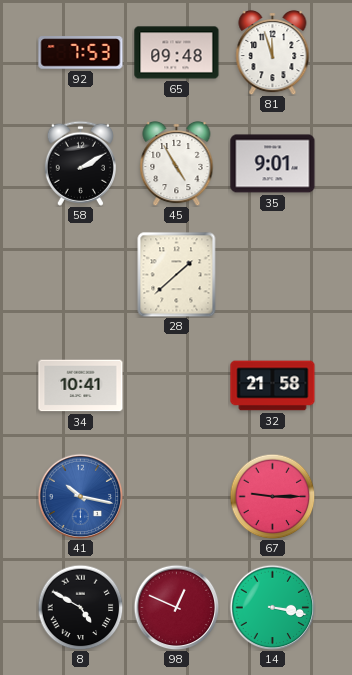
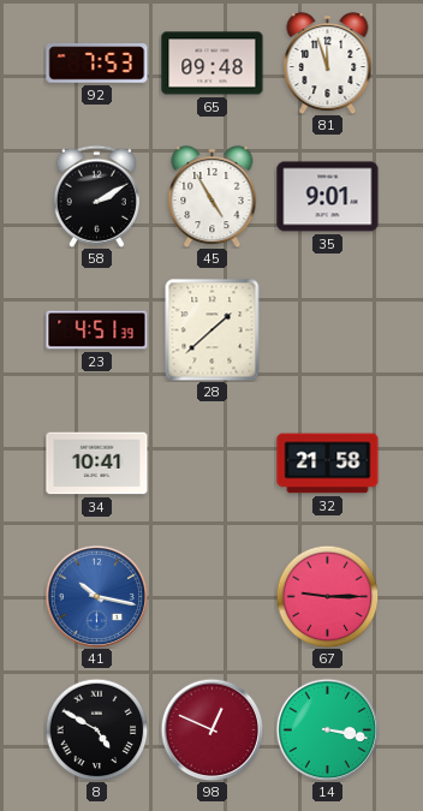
23: none -> 4:51
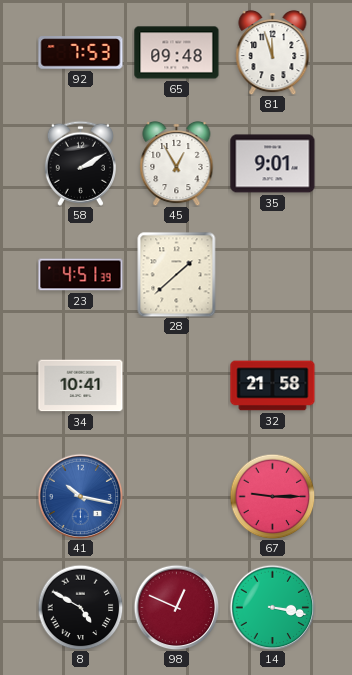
45: 4:55 -> 12:55
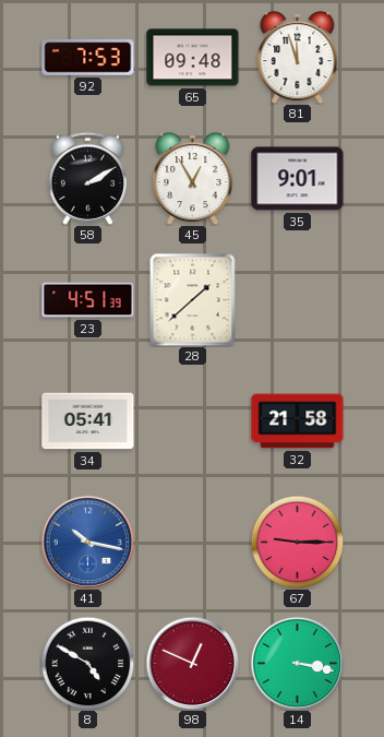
34: 10:41 -> 05:41
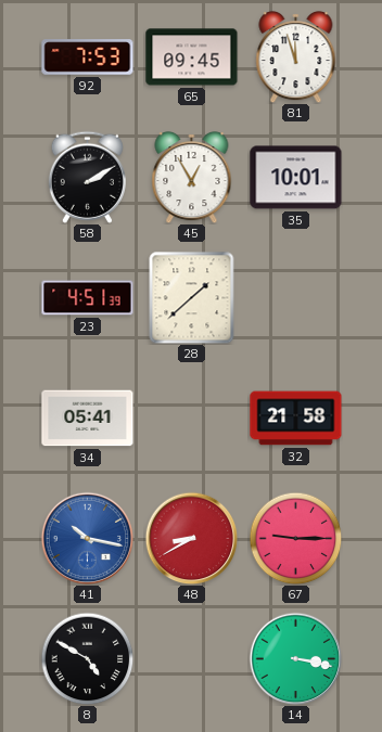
65: 09:48 -> 09:45
35: 9:01 -> 10:01
48: none -> 8:40
98: 12:49 -> none
